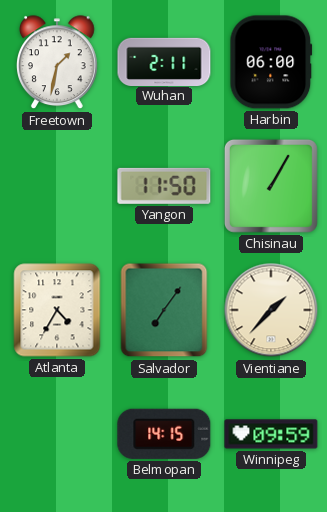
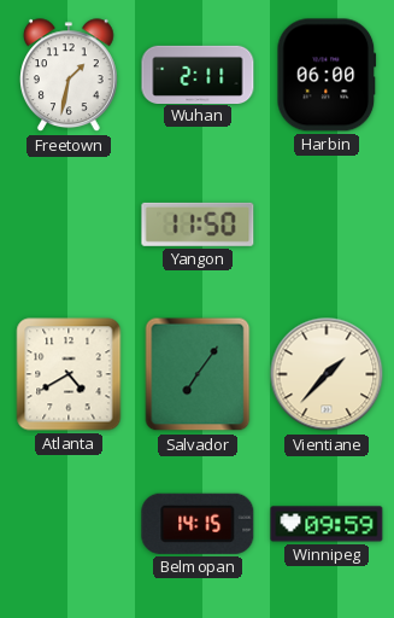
Chisinau: 1:05 -> none
Atlanta: 4:35 -> 4:40
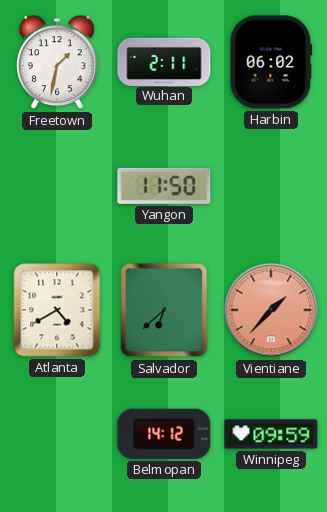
Harbin: 06:00 -> 06:02
Salvador: 7:06 -> 6:38
Vientiane dial: cream -> salmon
Belmopan: 14:15 -> 14:12
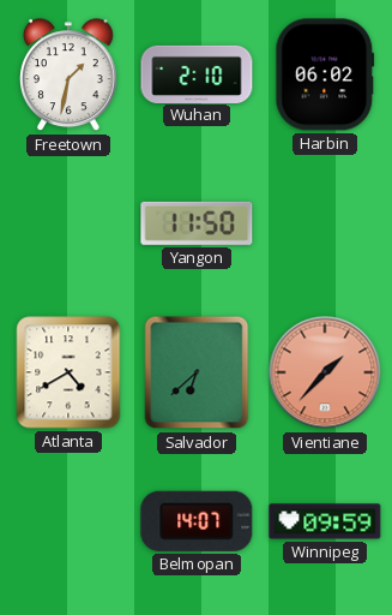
Wuhan: 2:11 -> 2:10
Belmopan: 14:12 -> 14:07
